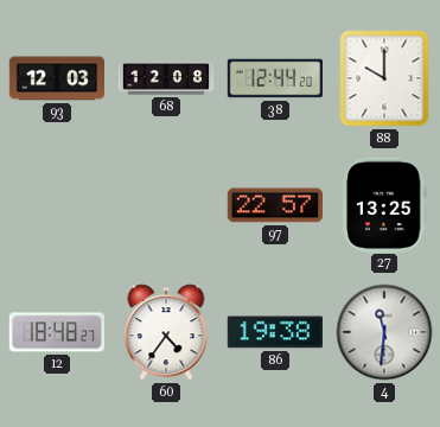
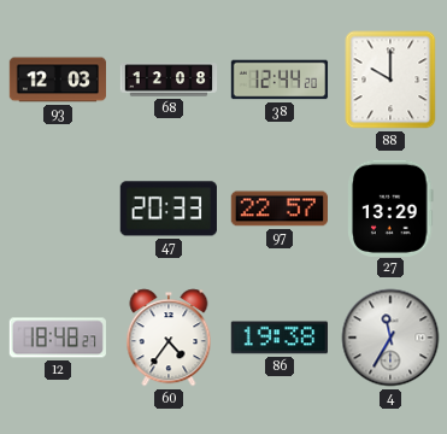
47: none -> 20:33
27: 13:25 -> 13:29
4: 11:31 -> 11:35
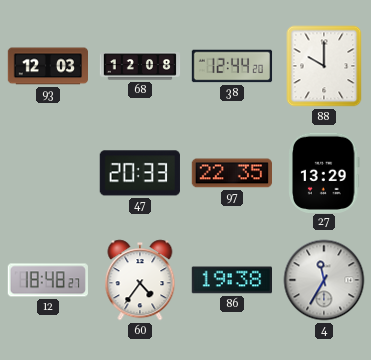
97: 22:57 -> 22:35
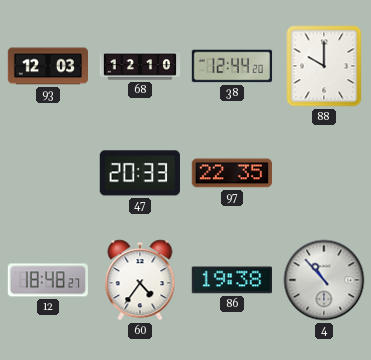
68: 12:08 -> 12:10
27: 13:29 -> none
4: 11:35 -> 10:53
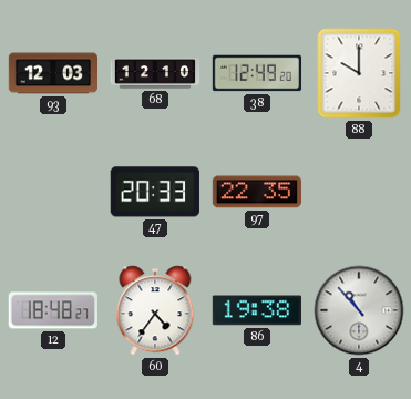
38: 12:44 -> 12:49
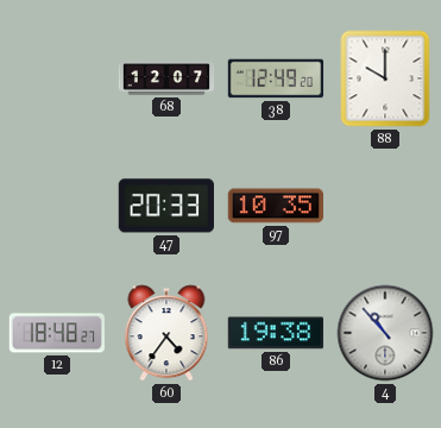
93: 12:03 -> none
68: 12:10 -> 12:07
97: 22:35 -> 10:35
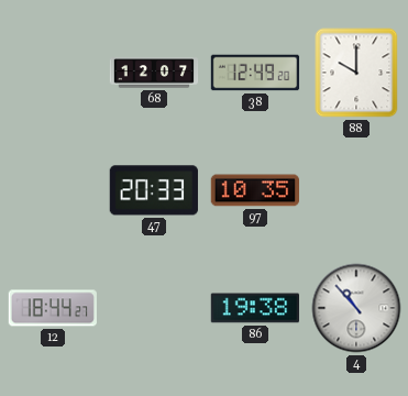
12: 18:48 -> 18:44
60: 4:36 -> none
